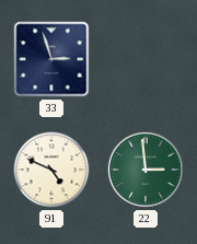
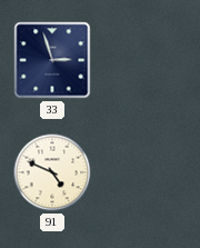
22: 2:59 -> none
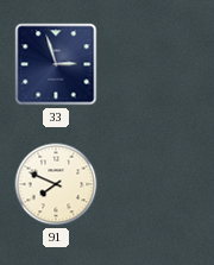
91: 4:49 -> 7:49
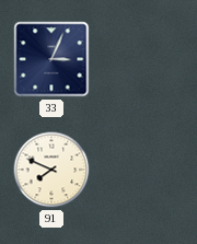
33: 2:57 -> 3:04
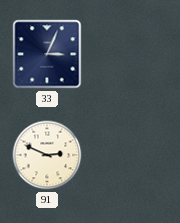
91: 7:49 -> 2:49
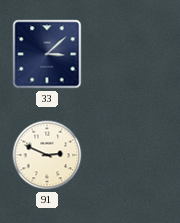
33: 3:04 -> 3:08
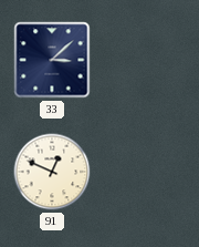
91: 2:49 -> 12:49
